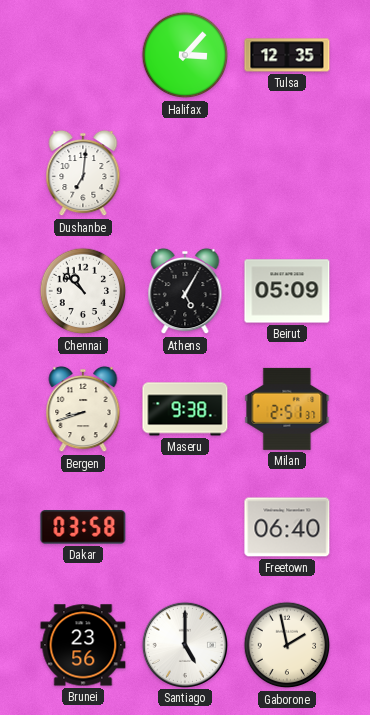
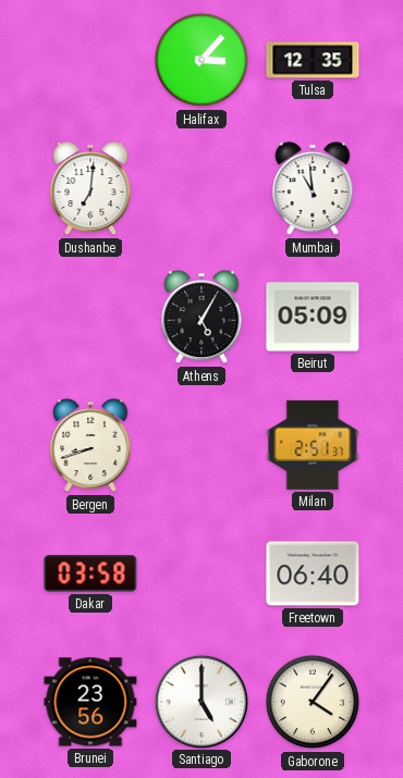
Mumbai: none -> 10:59
Chennai: 10:52 -> none
Maseru: 9:38 -> none
Gaborone: 1:58 -> 4:06
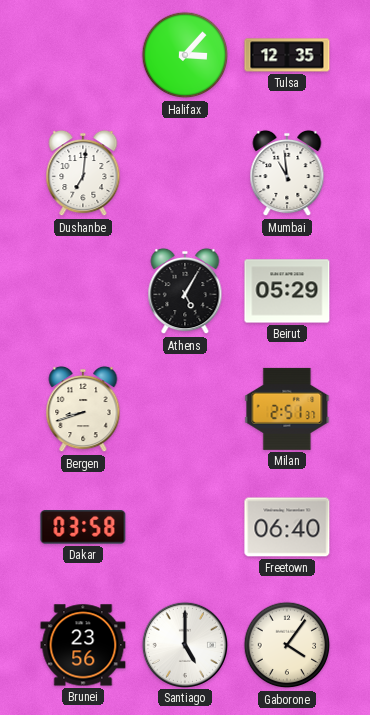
Beirut: 05:09 -> 05:29
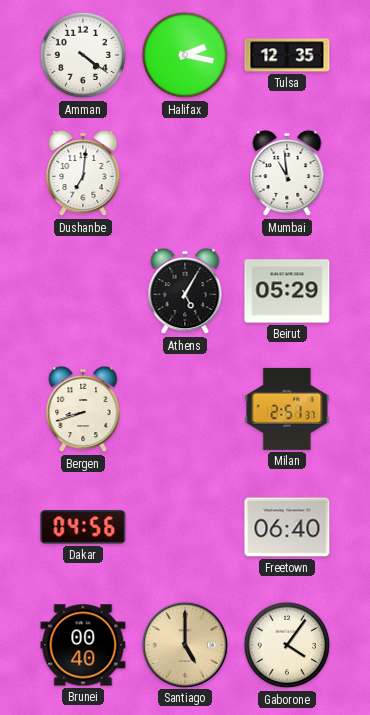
Amman: none -> 4:21
Halifax: 3:07 -> 2:17
Dakar: 03:58 -> 04:56
Brunei: 23:56 -> 00:40
Santiago dial: white -> champagne
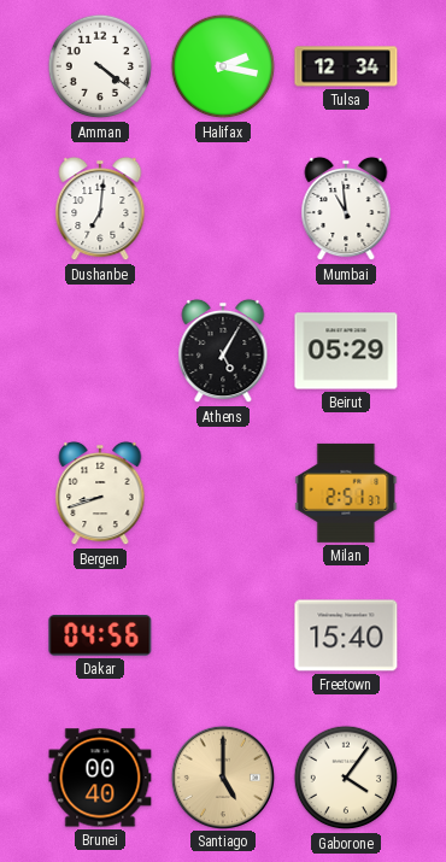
Tulsa: 12:35 -> 12:34
Freetown: 06:40 -> 15:40
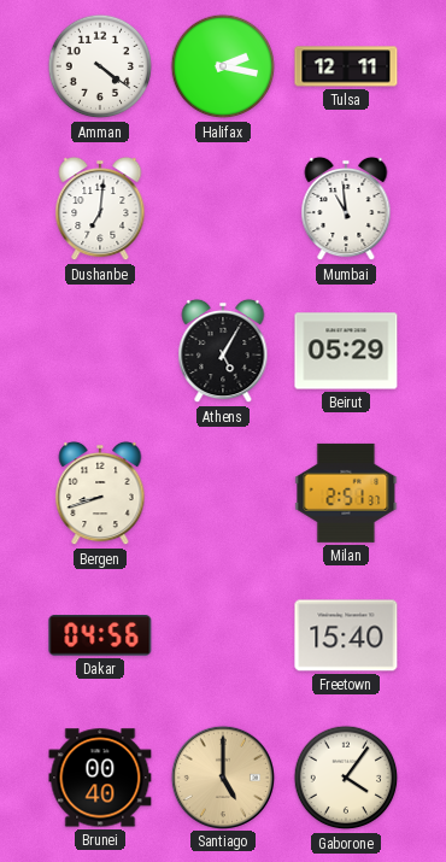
Tulsa: 12:34 -> 12:11
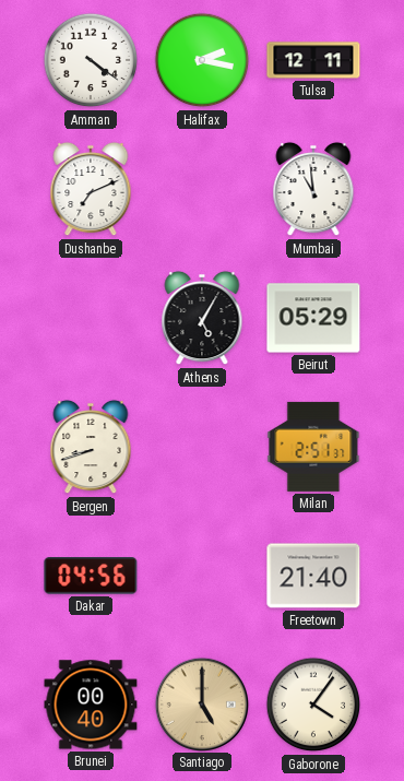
Dushanbe: 7:01 -> 7:11
Freetown: 15:40 -> 21:40
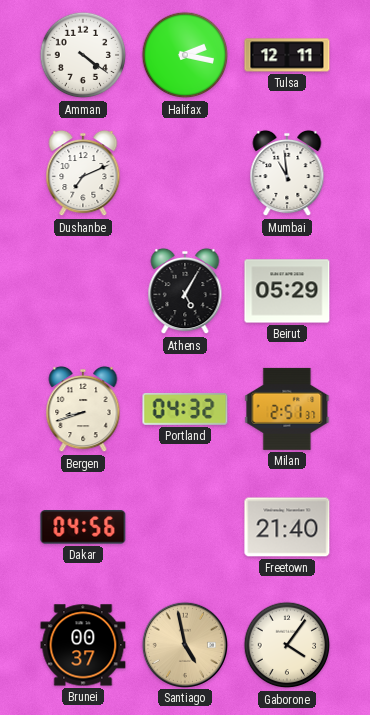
Portland: none -> 04:32
Brunei: 00:40 -> 00:37
Santiago: 5:00 -> 4:58
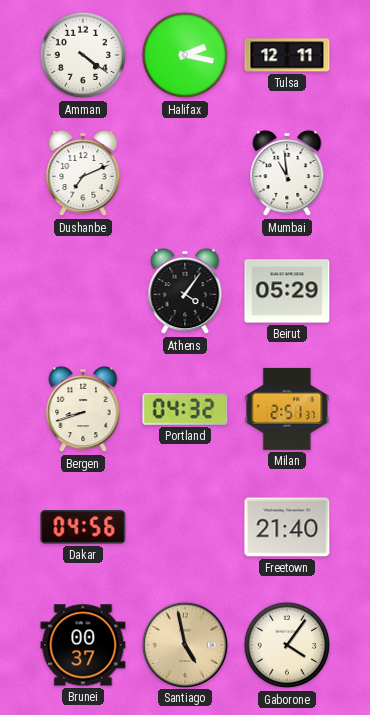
Athens: 5:05 -> 4:06
